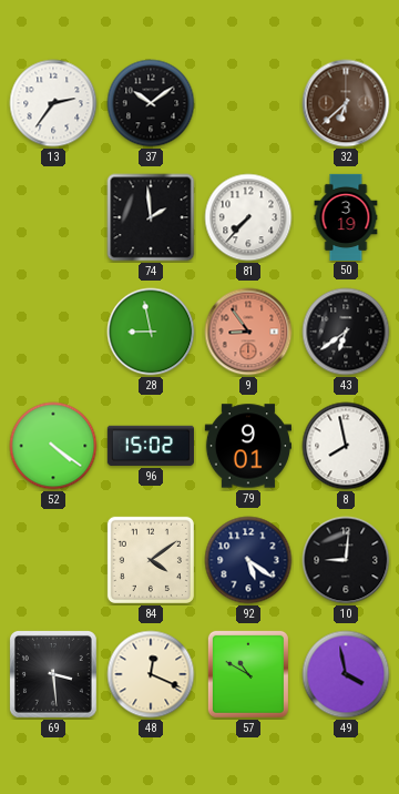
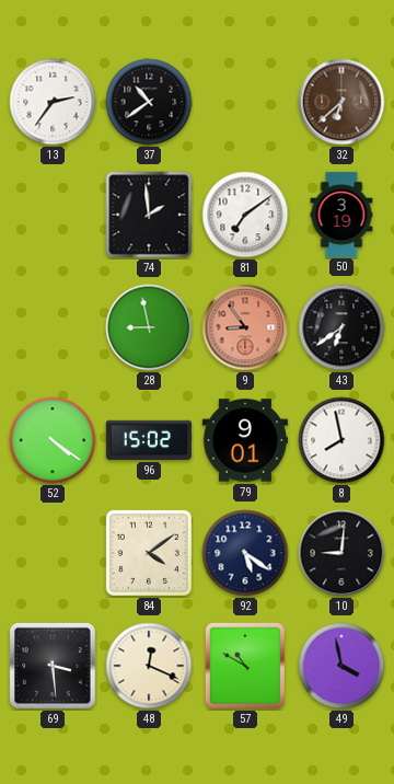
37: 10:09 -> 10:39
81: 7:37 -> 7:09
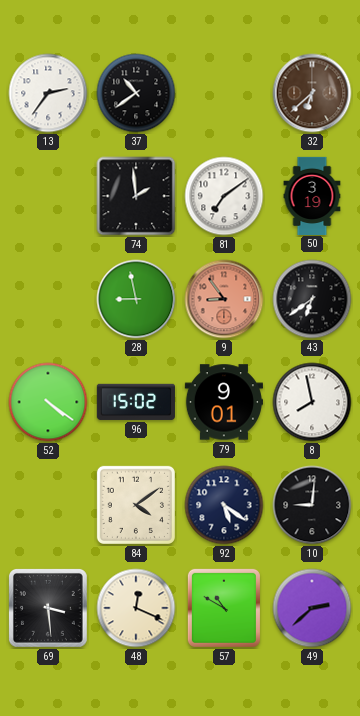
49: 3:58 -> 2:38
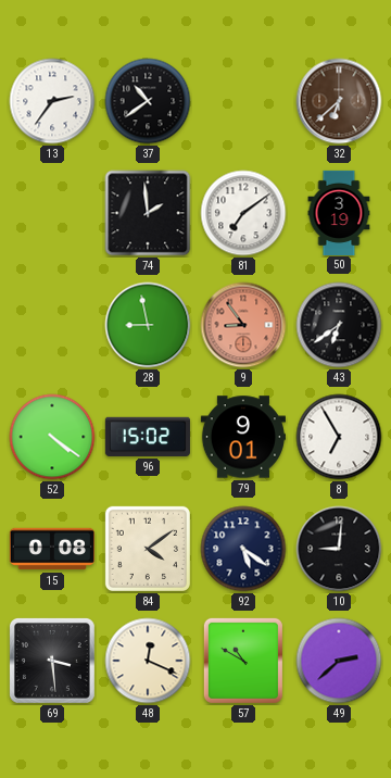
8: 7:58 -> 6:55
15: none -> 0:08
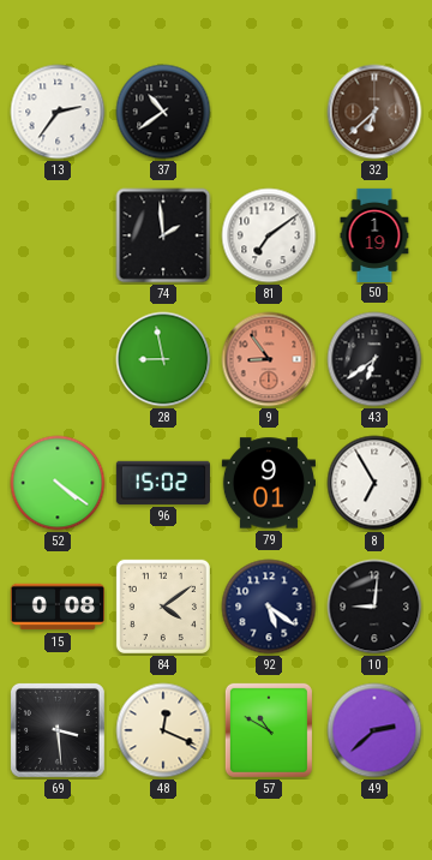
50: 3:19 -> 1:19
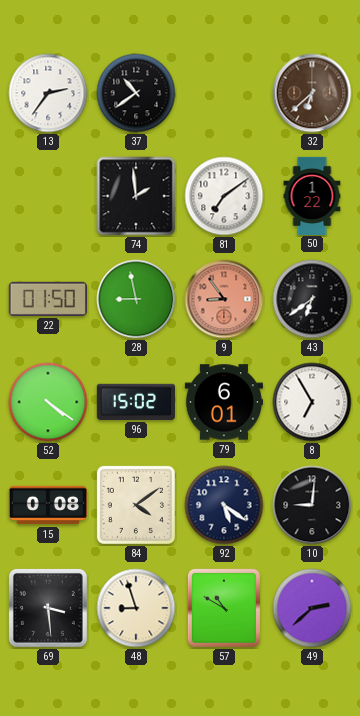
50: 1:19 -> 1:22
22: none -> 01:50
79: 9:01 -> 6:01
48: 12:19 -> 8:57
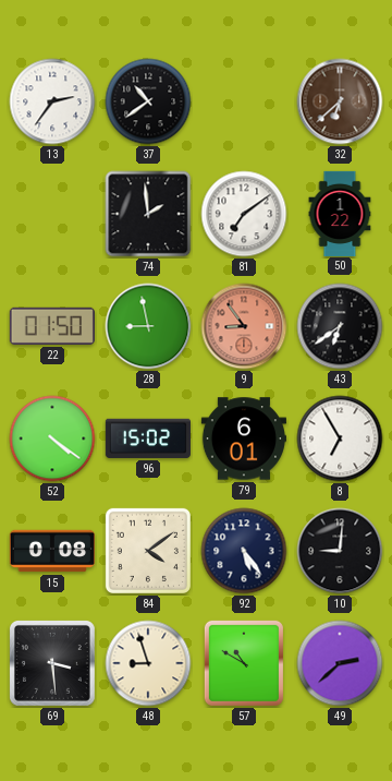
92: 5:21 -> 5:24
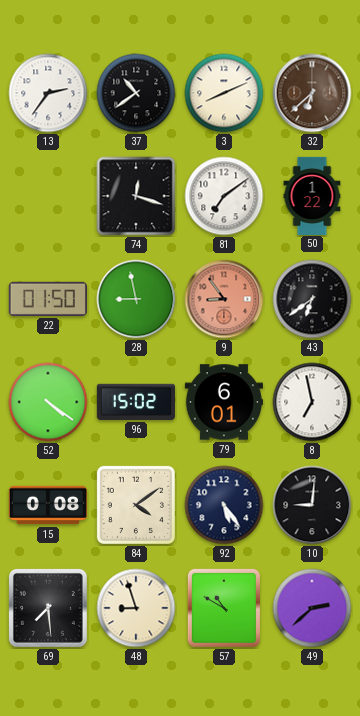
3: none -> 8:11
74: 1:59 -> 12:18
8: 6:55 -> 6:58
69: 3:29 -> 7:29
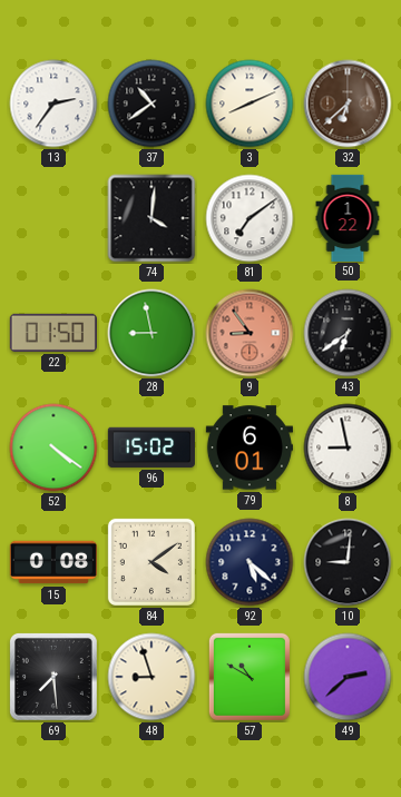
74: 12:18 -> 4:01
8: 6:58 -> 8:58
92: 5:24 -> 5:22
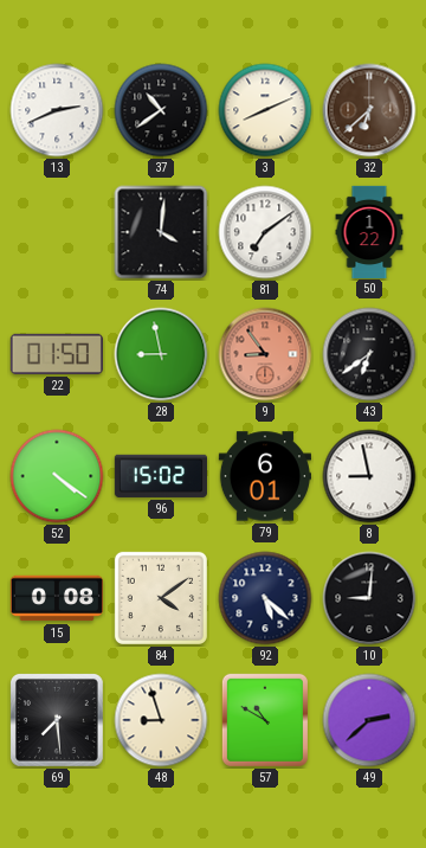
13: 2:36 -> 2:41
